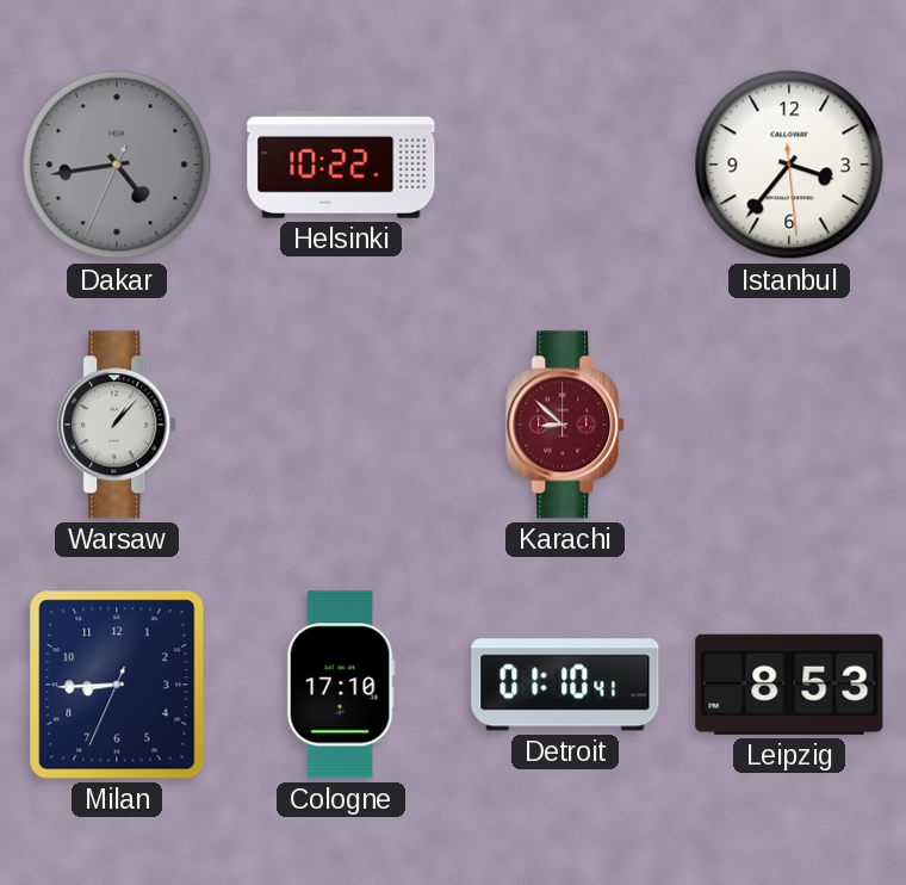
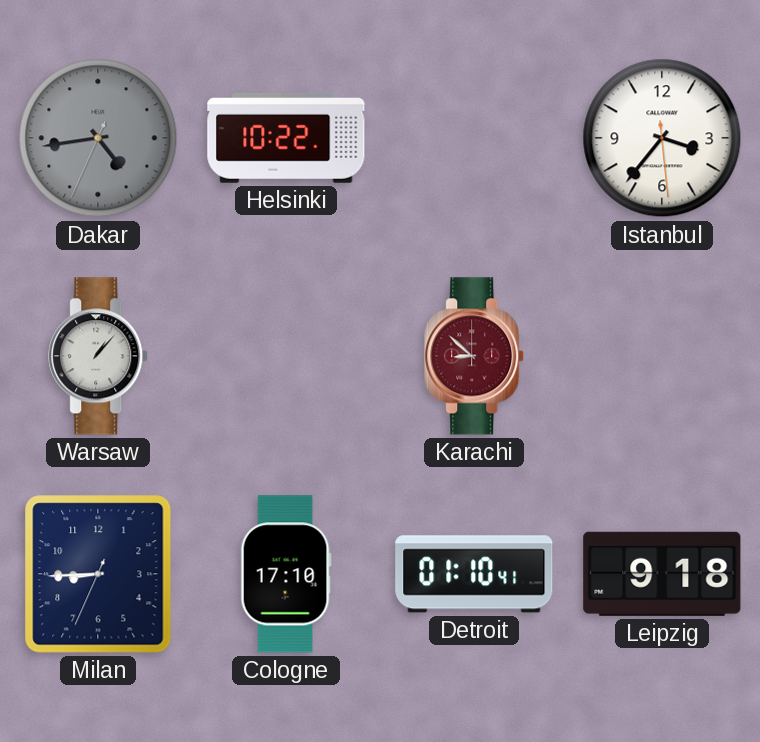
Leipzig: 8:53 -> 9:18
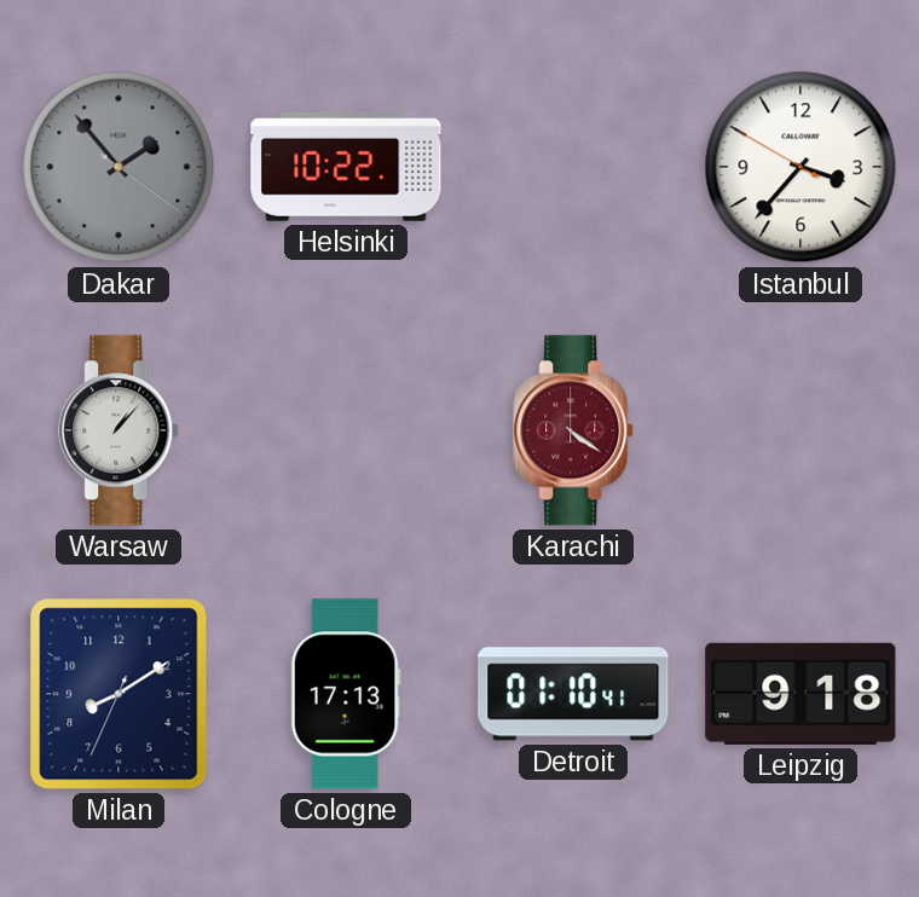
Dakar: 4:43 -> 1:53
Istanbul: 3:36:29 -> 3:36:50
Karachi: 8:52 -> 4:21
Milan: 8:44 -> 8:09
Cologne: 17:10 -> 17:13
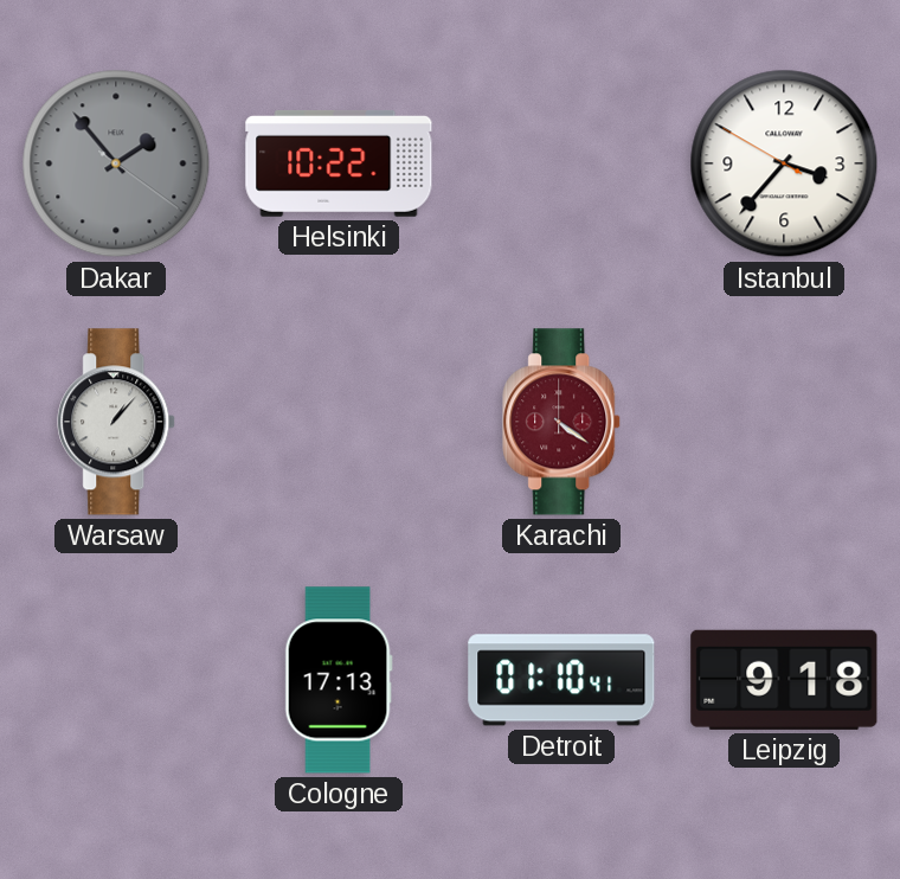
Milan: 8:09 -> none
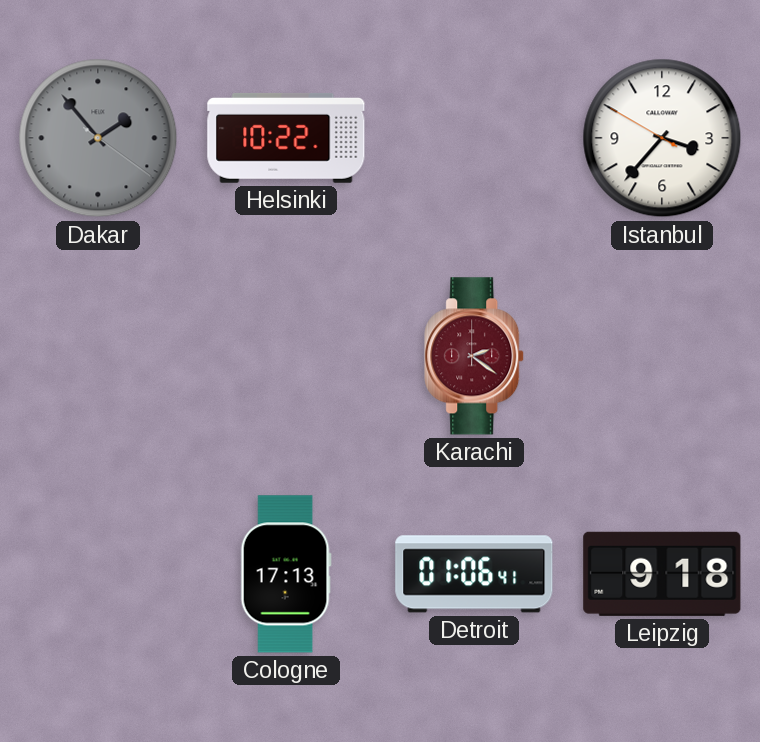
Warsaw: 1:07 -> none
Karachi: 4:21 -> 2:21
Detroit: 01:10 -> 01:06
